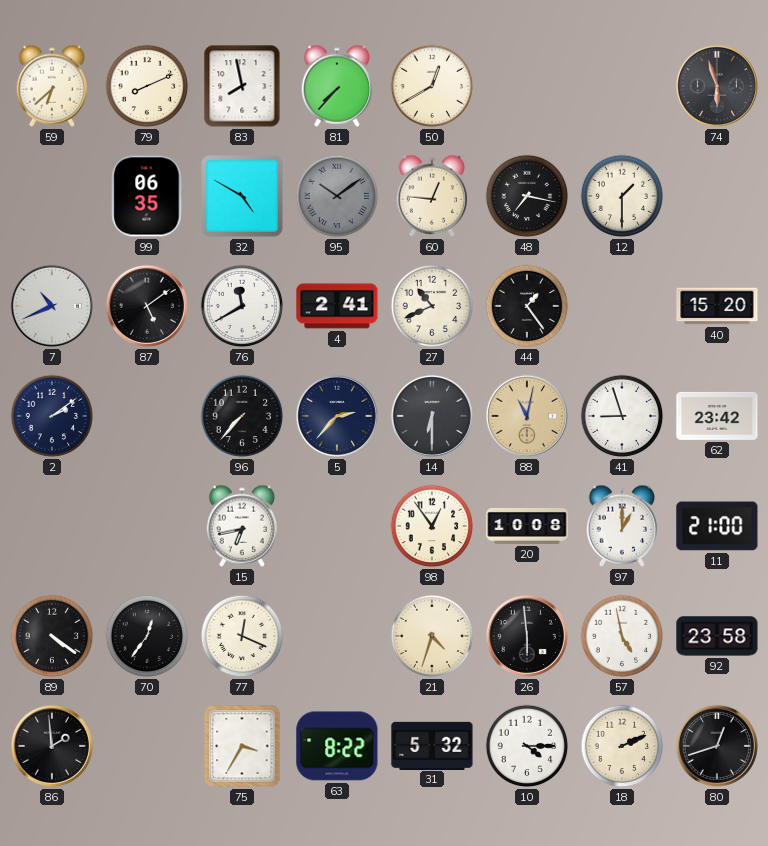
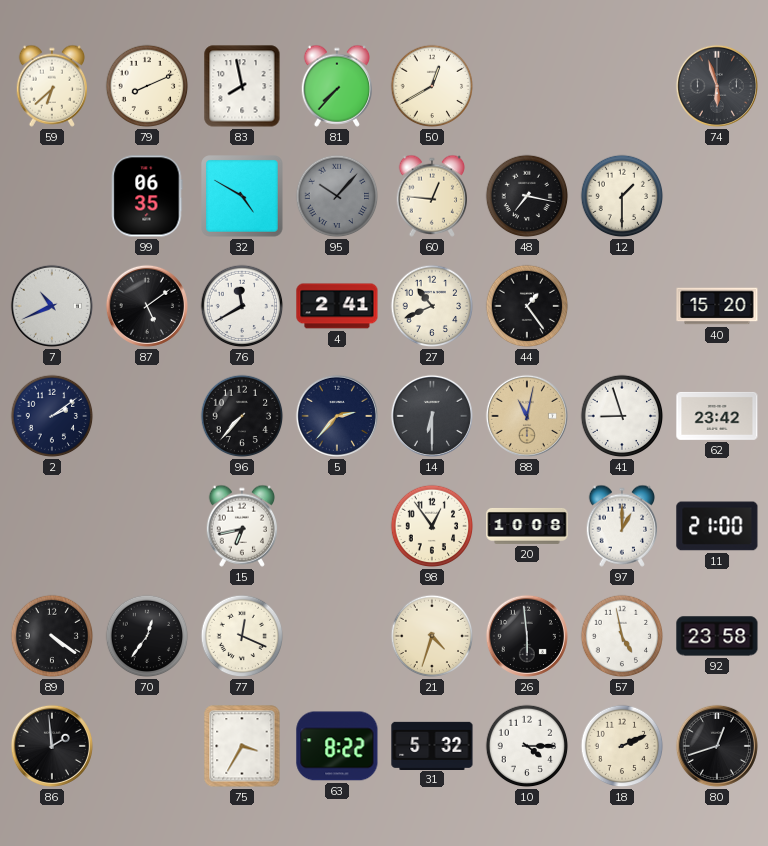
95: 10:09 -> 10:07
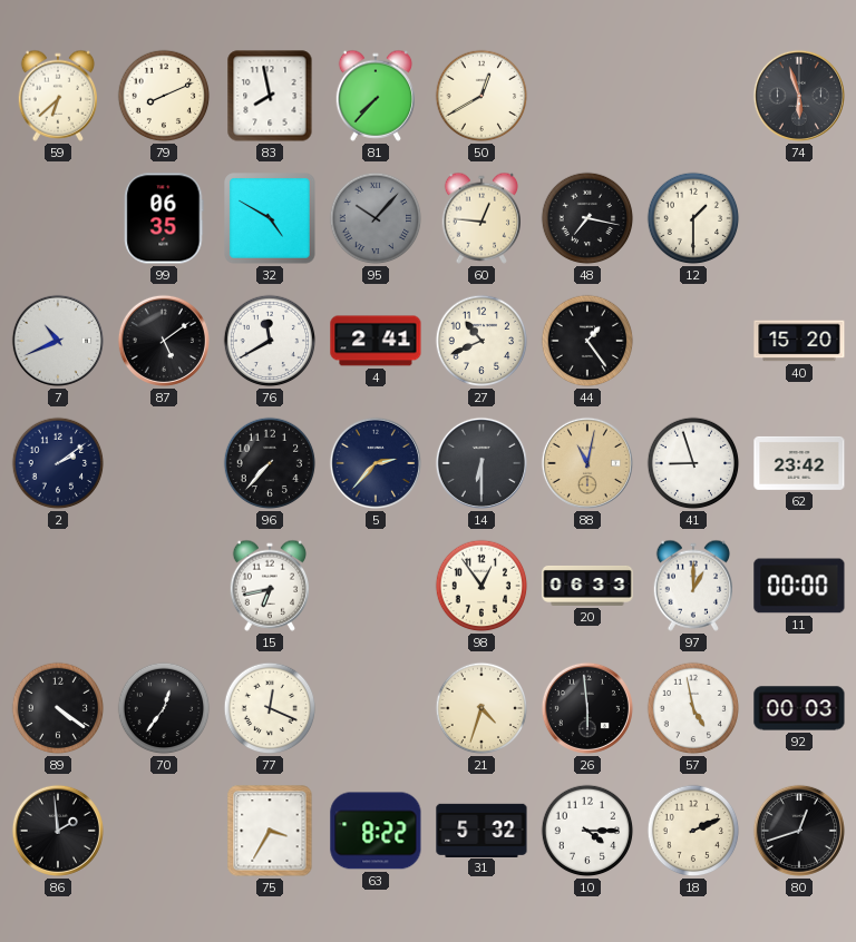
20: 10:08 -> 06:33
11: 21:00 -> 00:00
92: 23:58 -> 00:03
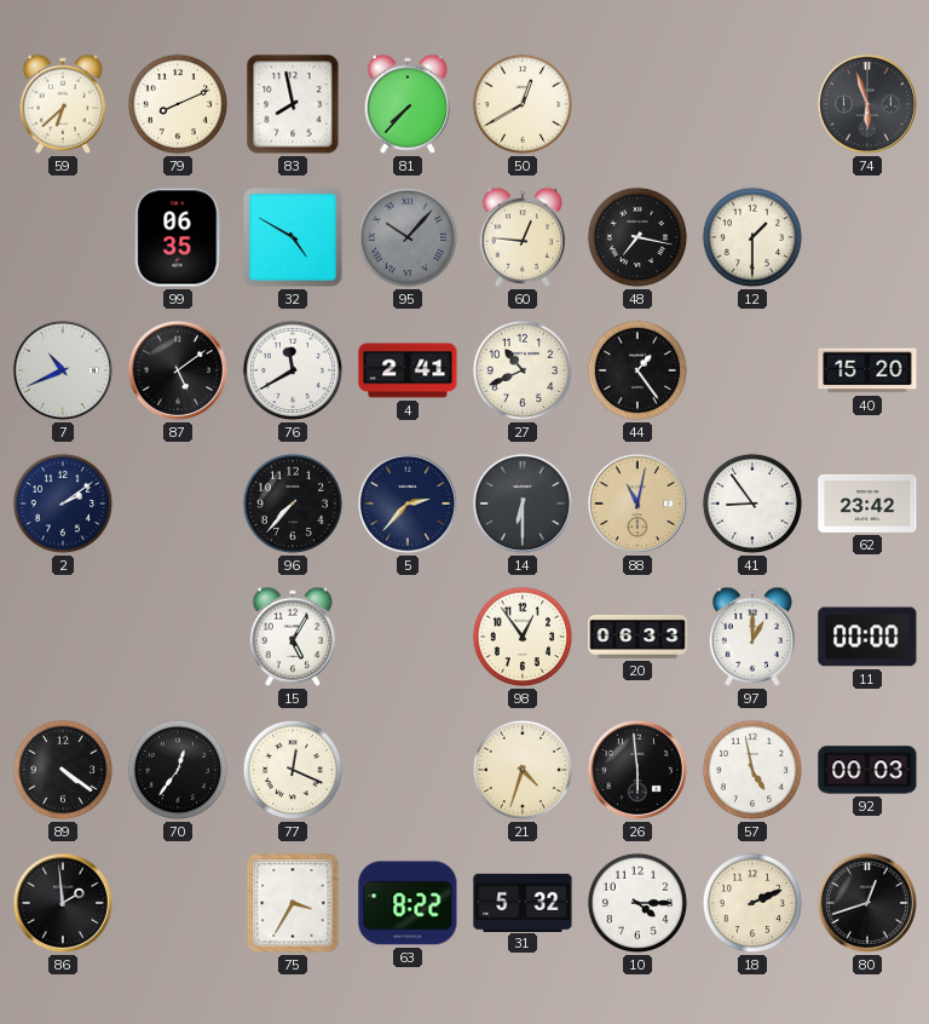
41: 8:57 -> 8:54
15: 6:43 -> 5:05
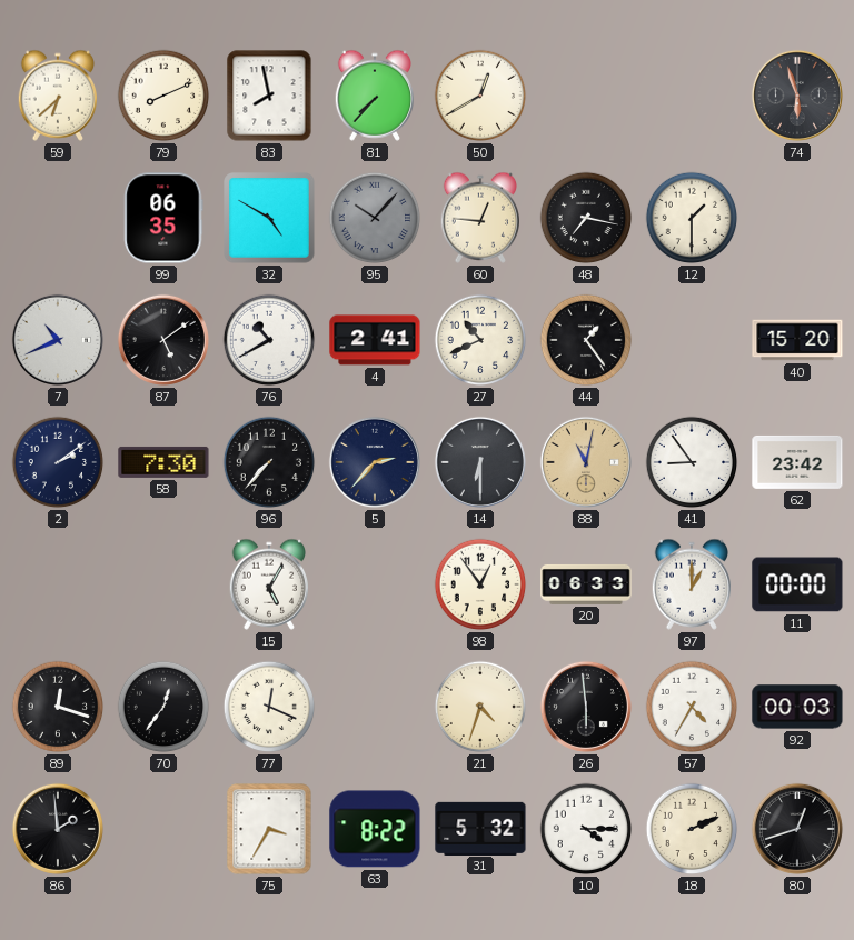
76: 11:40 -> 10:40
58: none -> 7:30
89: 4:21 -> 12:18
57: 4:58 -> 4:35
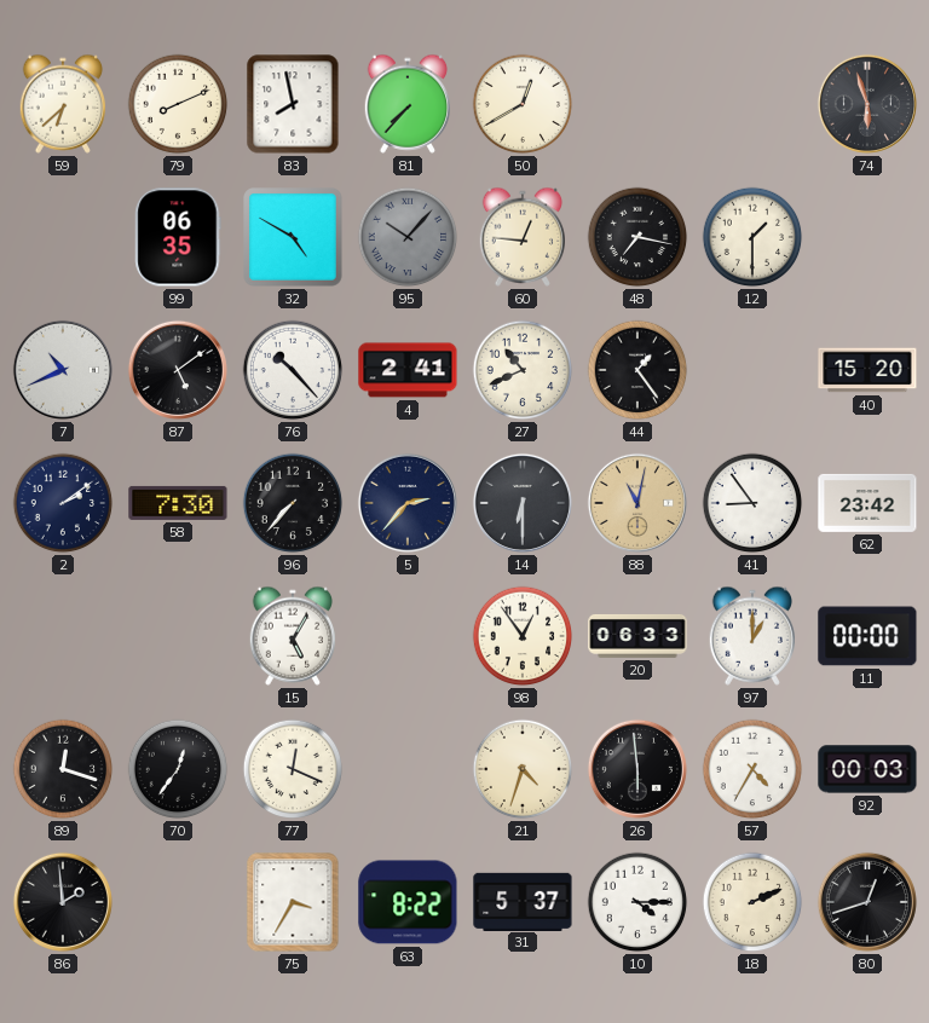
76: 10:40 -> 10:23
31: 5:32 -> 5:37
